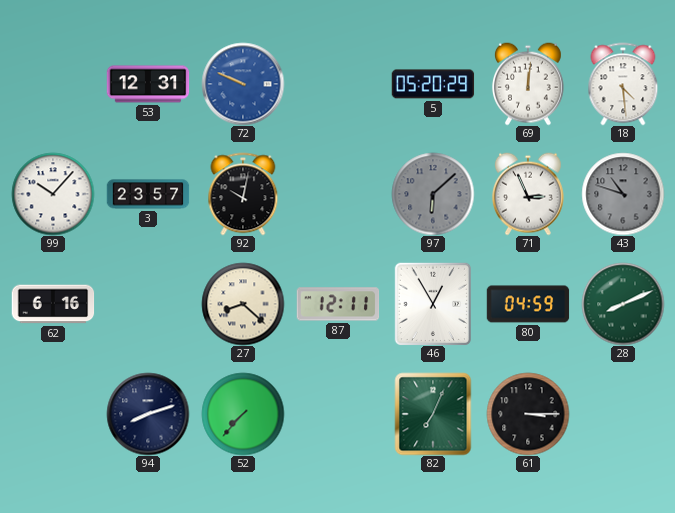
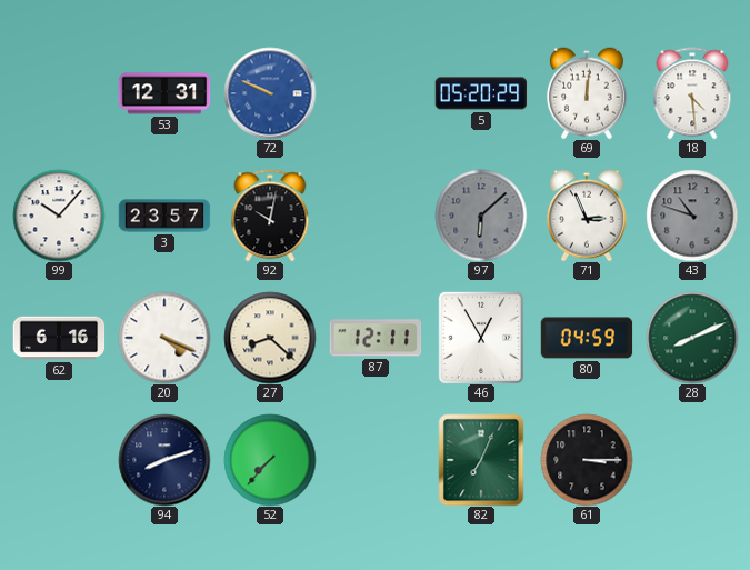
20: none -> 4:19
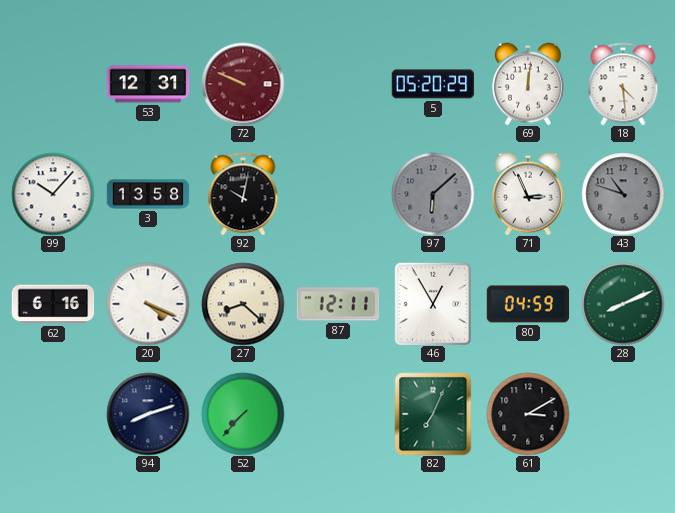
72 dial: blue -> burgundy
3: 23:57 -> 13:58
61: 3:15 -> 3:10
